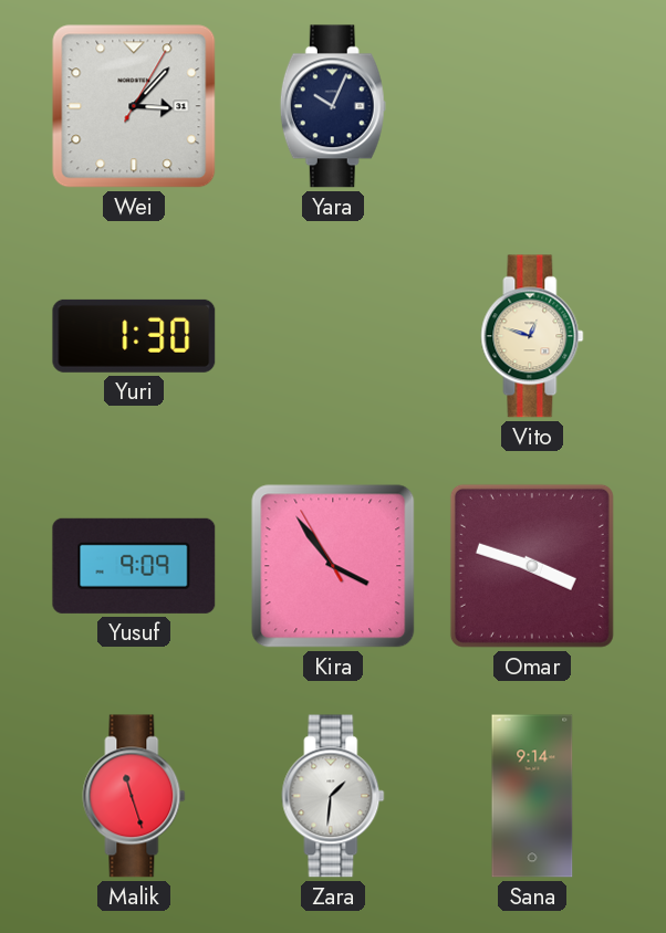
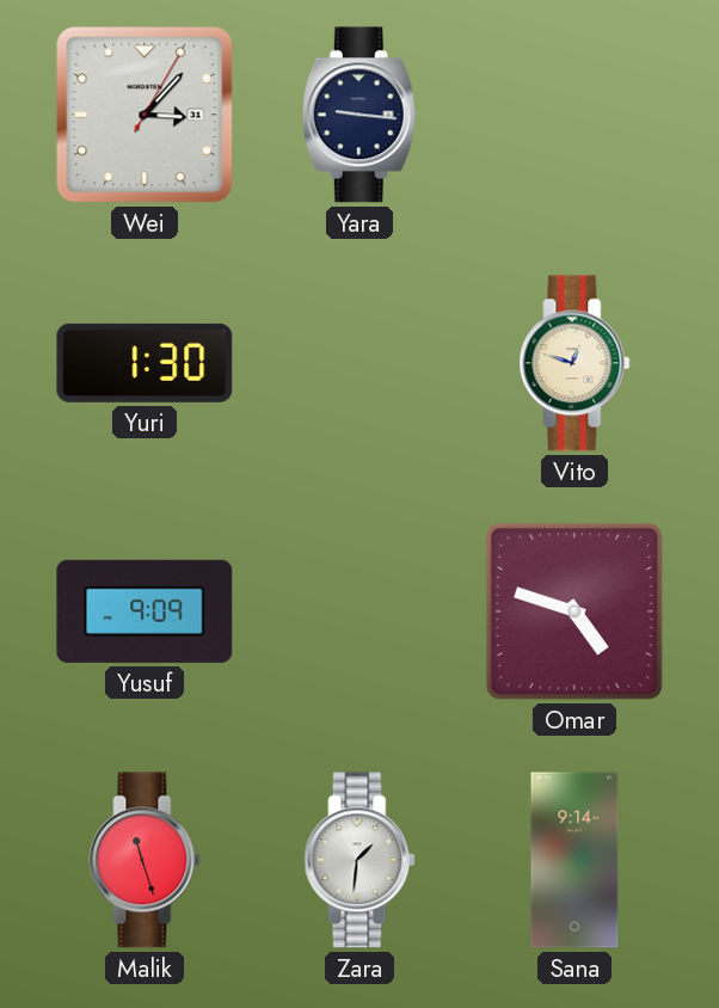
Yara: 10:04 -> 9:16
Kira: 3:53 -> none
Omar: 3:48 -> 4:48
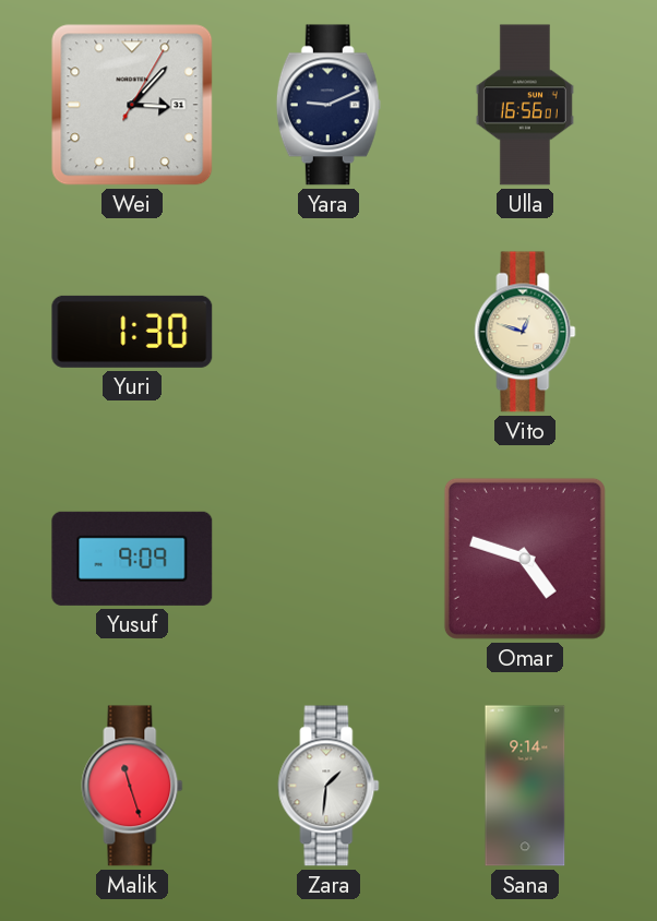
Yara: 9:16 -> 9:11
Ulla: none -> 16:56
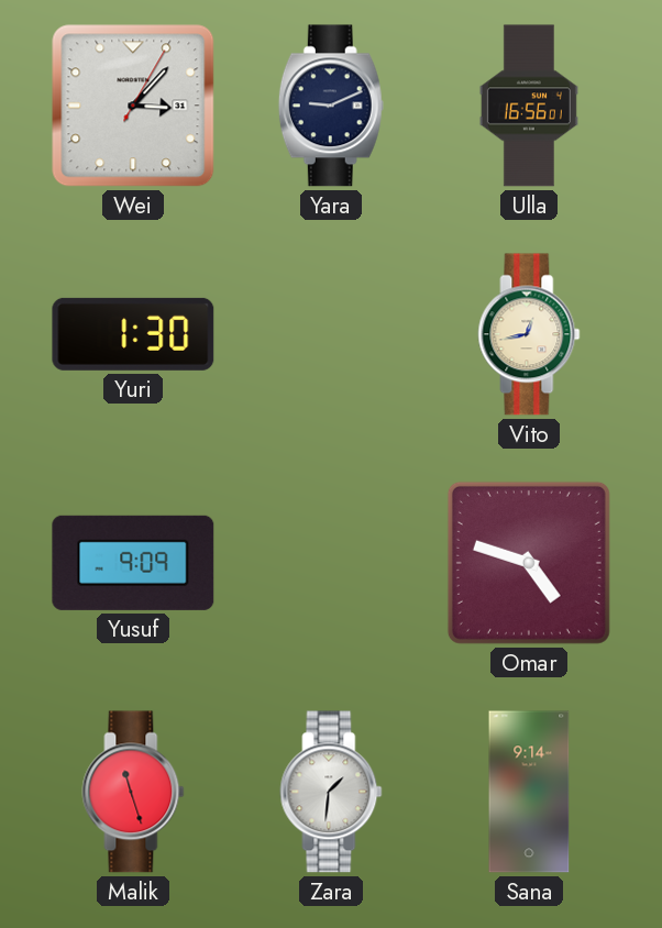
Vito: 12:48 -> 12:43
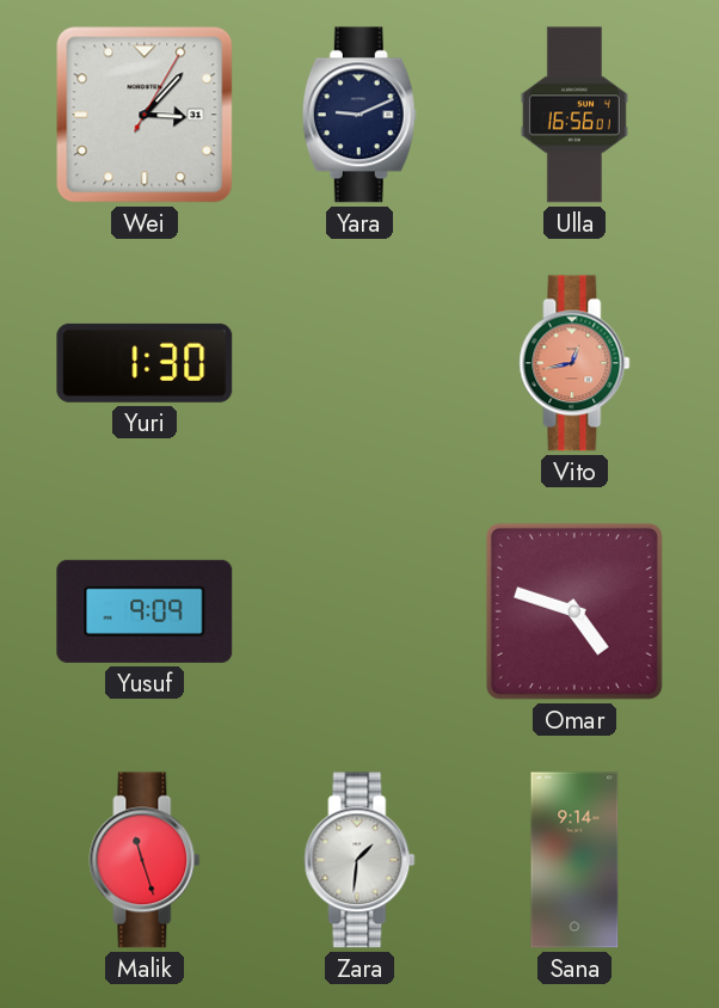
Vito dial: cream -> salmon
